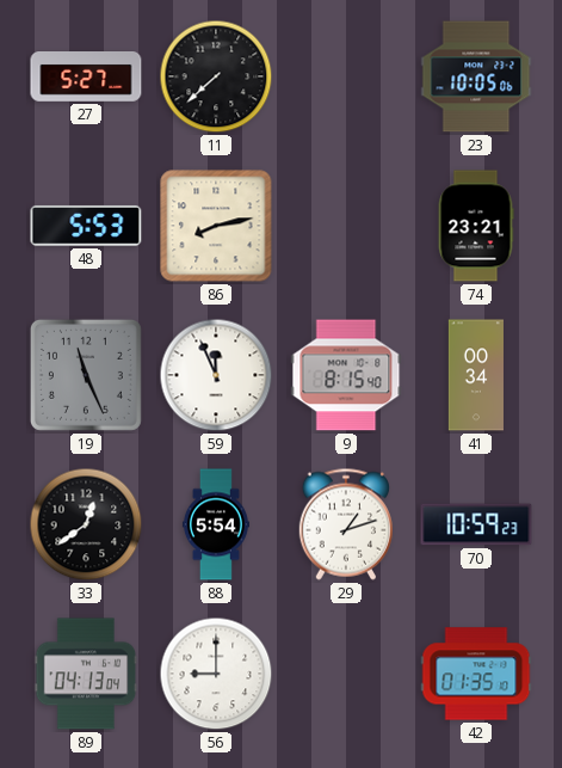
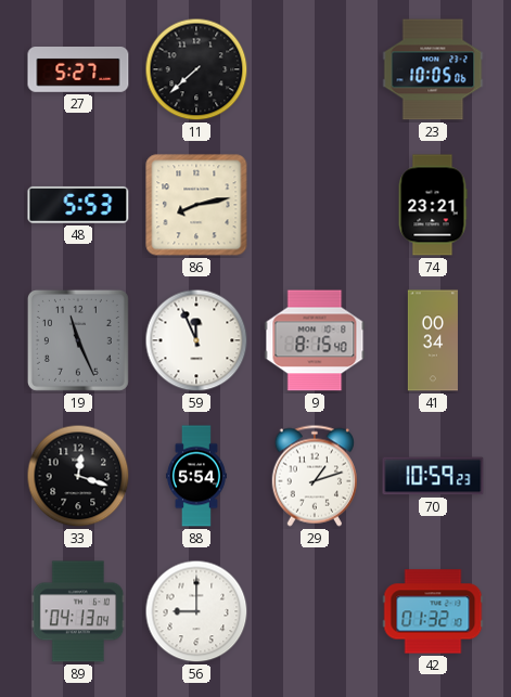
33: 12:39 -> 12:18
42: 01:35 -> 01:32
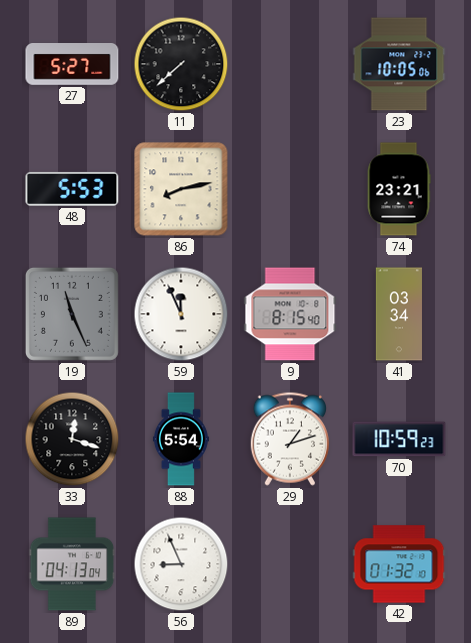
41: 00:34 -> 03:34
56: 9:00 -> 8:56
